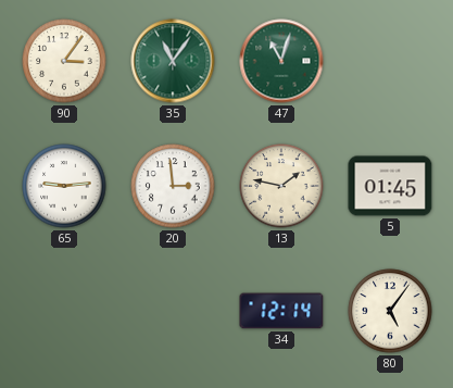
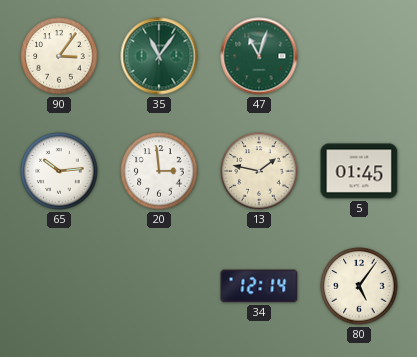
65: 9:14 -> 10:14
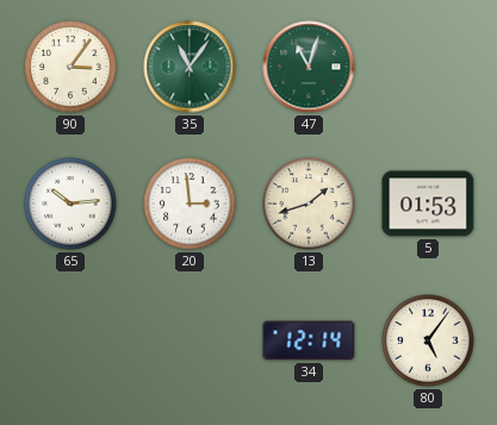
13: 1:47 -> 1:42
5: 01:45 -> 01:53
